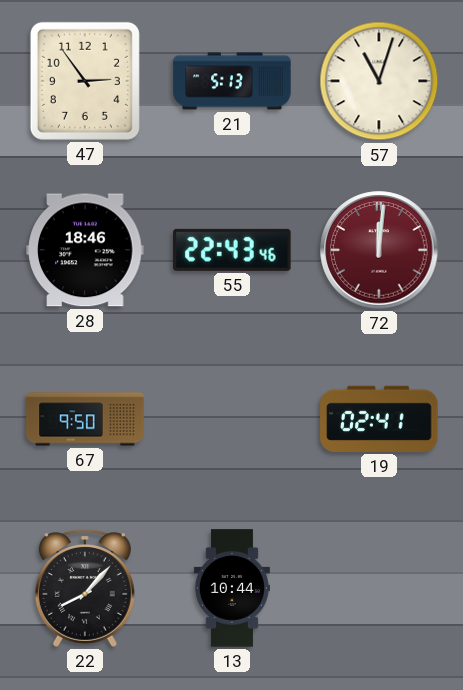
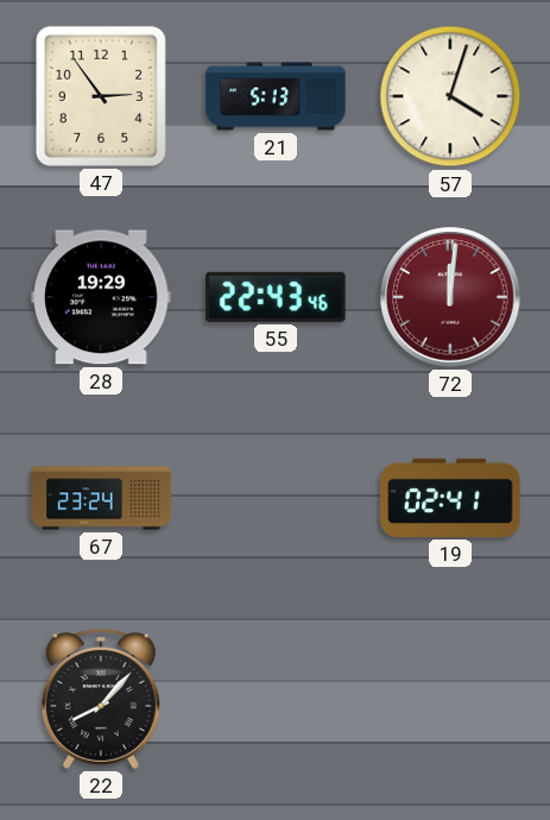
57: 11:03 -> 4:03
28: 18:46 -> 19:29
67: 9:50 -> 23:24
13: 10:44 -> none
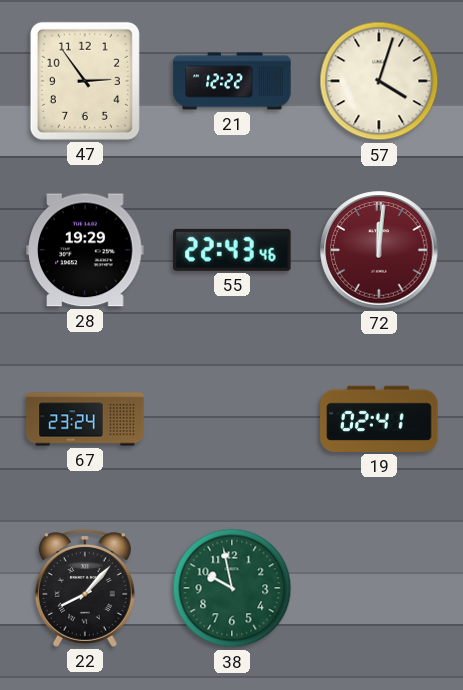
21: 5:13 -> 12:22
38: none -> 9:58
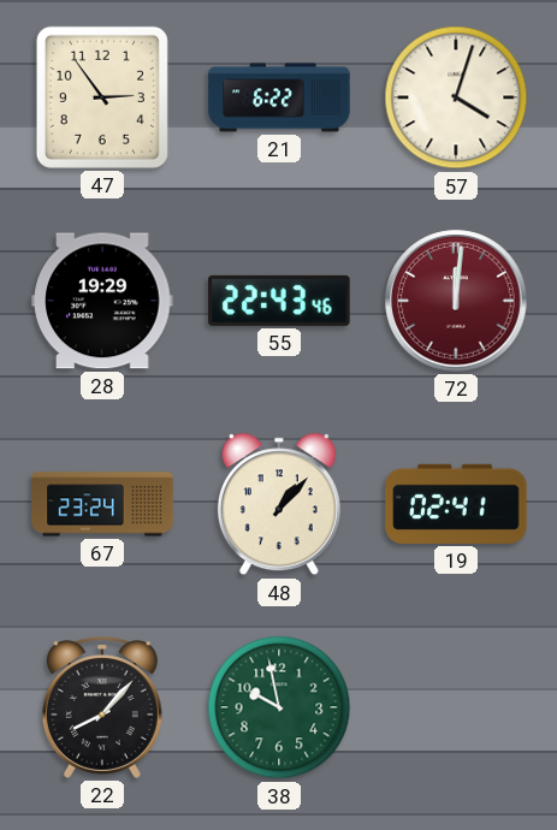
21: 12:22 -> 6:22
48: none -> 1:07
